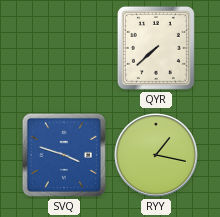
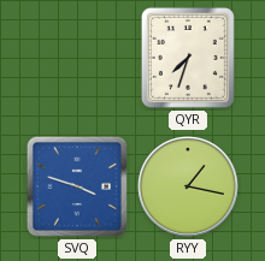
QYR: 7:38 -> 7:33
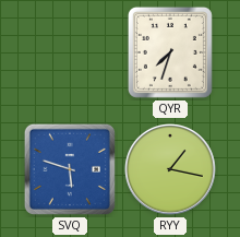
SVQ: 3:48 -> 5:48
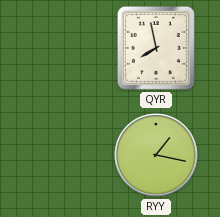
QYR: 7:33 -> 7:58
SVQ: 5:48 -> none
